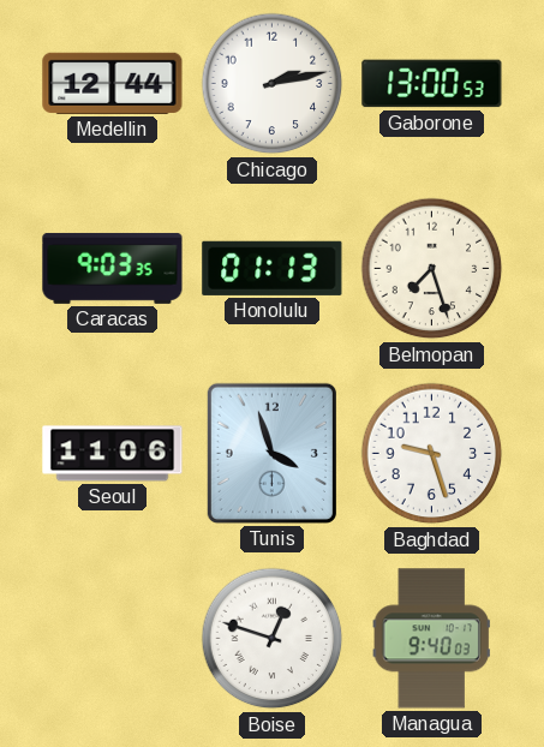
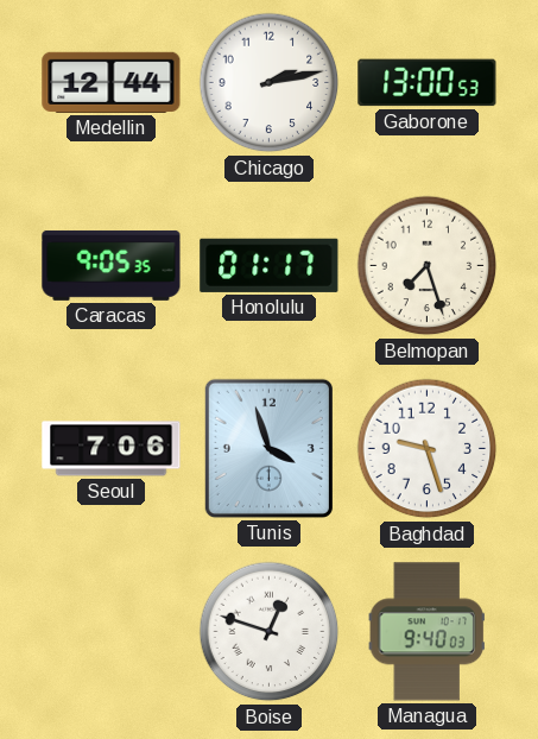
Caracas: 9:03 -> 9:05
Honolulu: 01:13 -> 01:17
Seoul: 11:06 -> 7:06
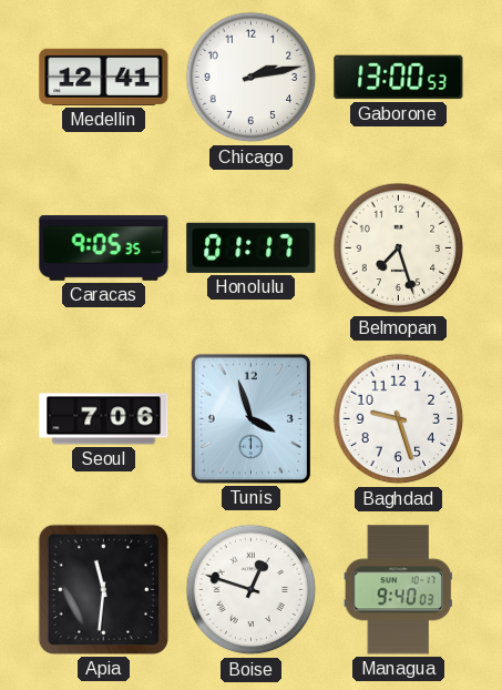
Medellin: 12:44 -> 12:41
Apia: none -> 11:31
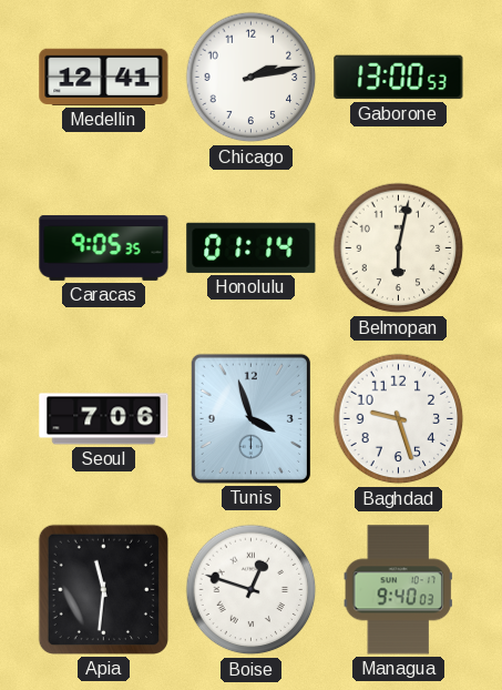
Honolulu: 01:17 -> 01:14
Belmopan: 7:27 -> 6:02
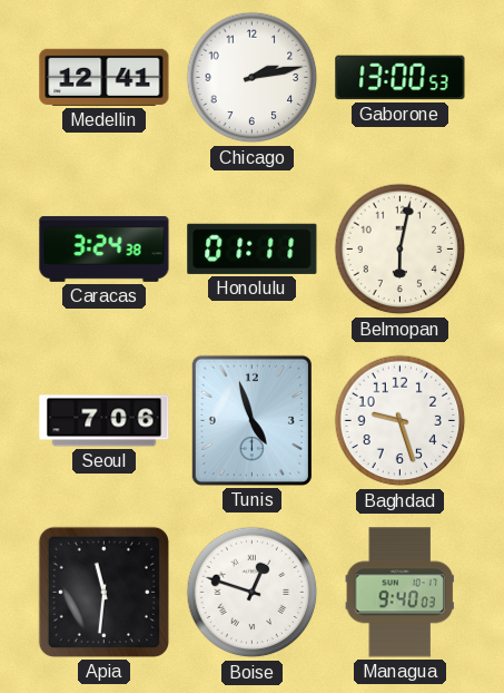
Caracas: 9:05 -> 3:24
Honolulu: 01:14 -> 01:11
Tunis: 3:57 -> 4:57
